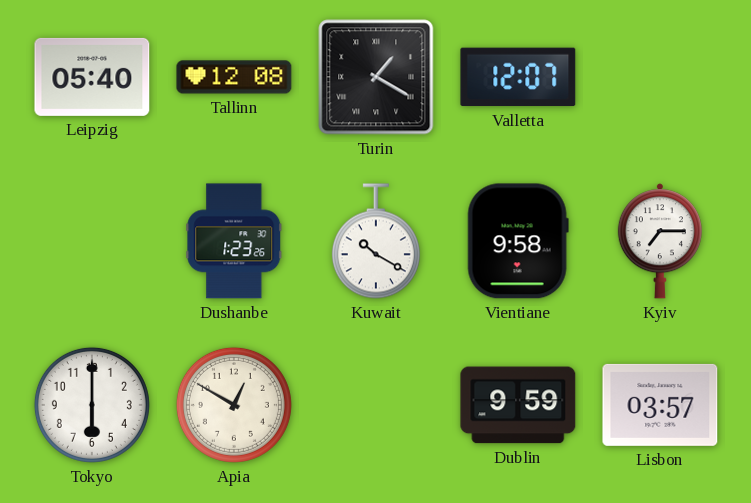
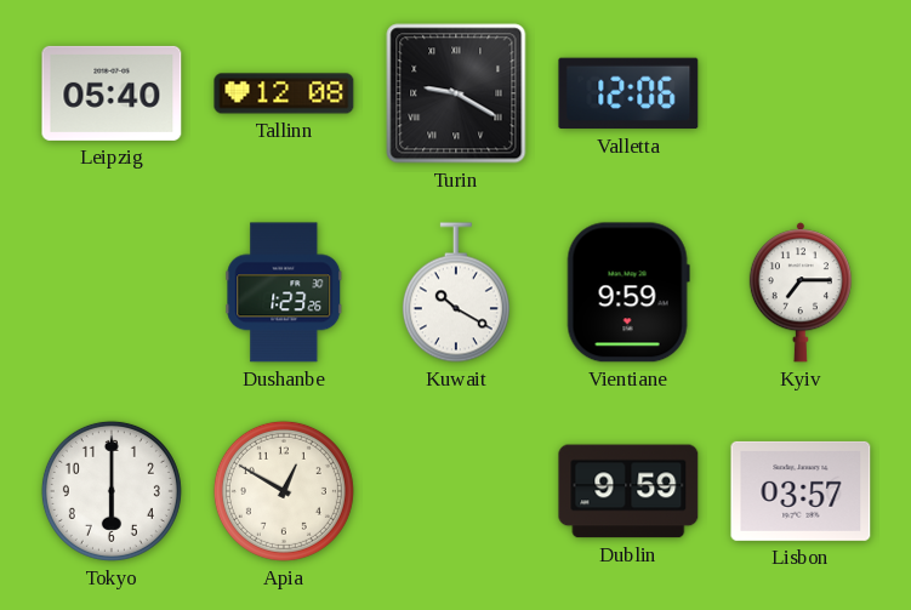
Turin: 1:20 -> 9:20
Valletta: 12:07 -> 12:06
Vientiane: 9:58 -> 9:59
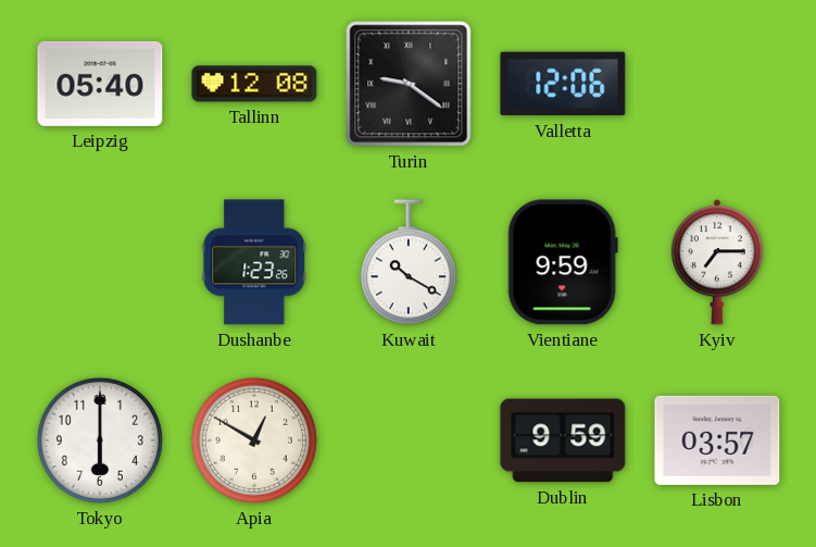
Turin: 9:20 -> 9:21
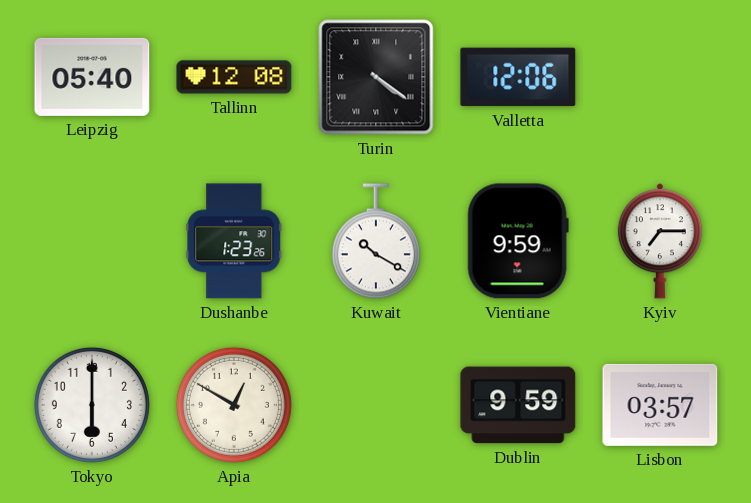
Turin: 9:21 -> 4:21
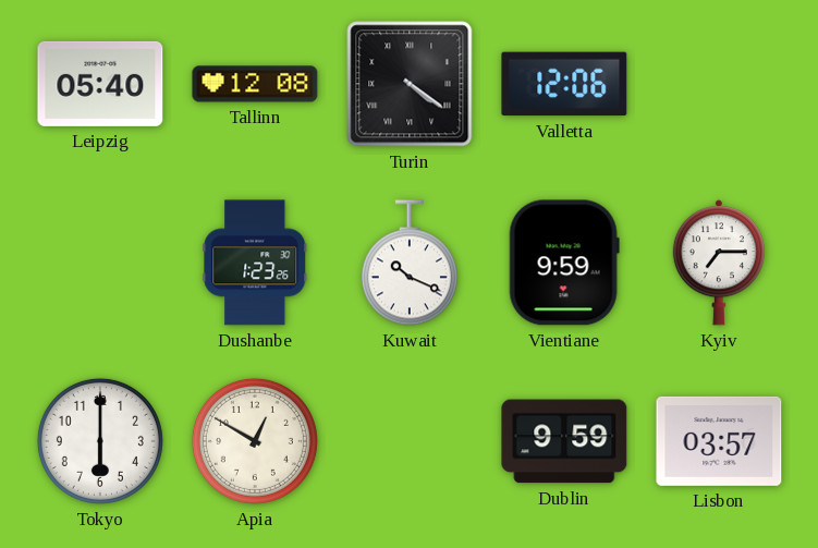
Kuwait: 10:20 -> 10:19
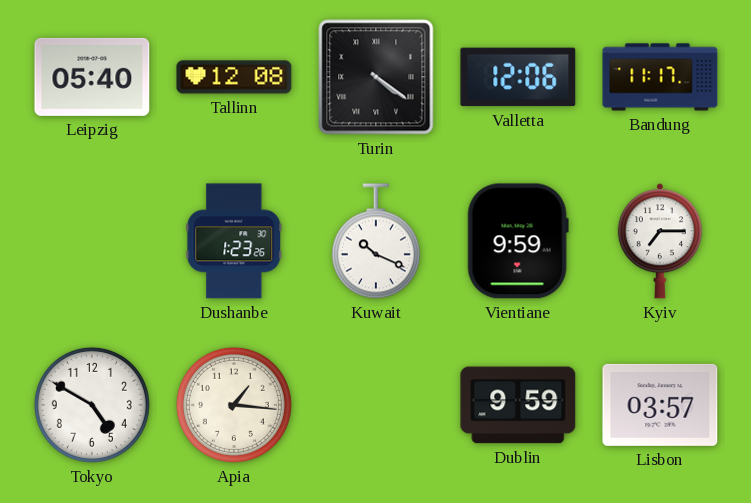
Bandung: none -> 11:17
Tokyo: 6:00 -> 4:50
Apia: 12:50 -> 1:16
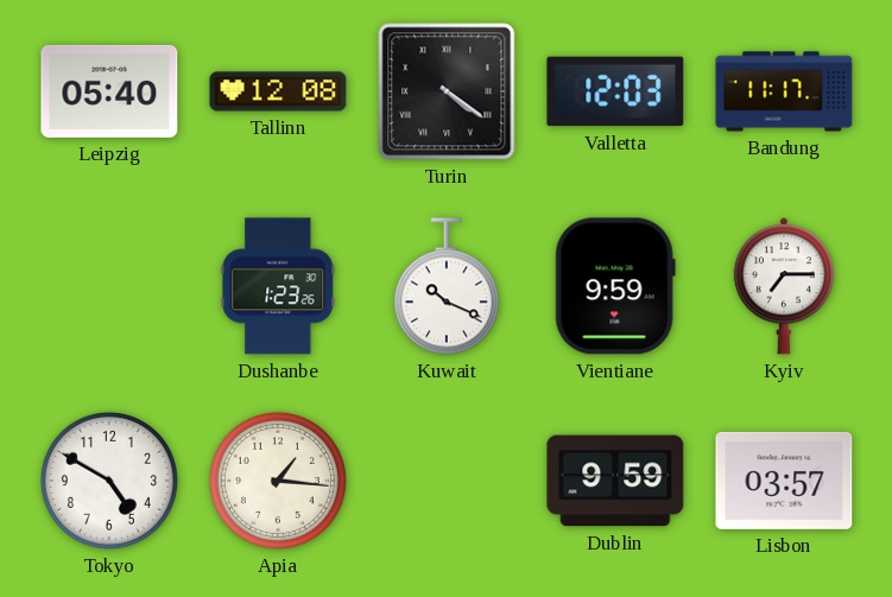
Valletta: 12:06 -> 12:03
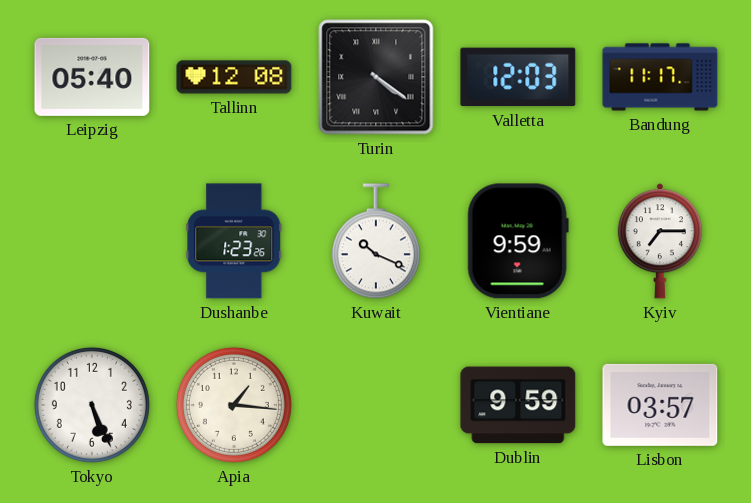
Tokyo: 4:50 -> 5:26
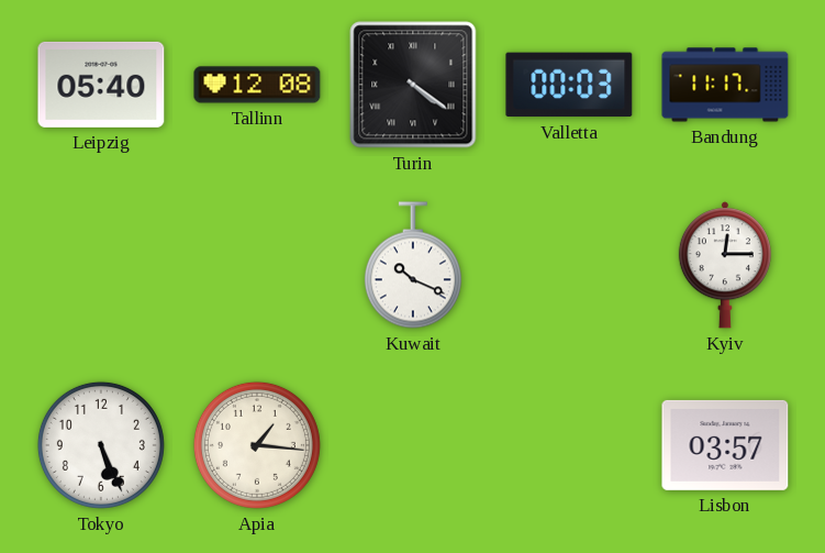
Valletta: 12:03 -> 00:03
Dushanbe: 1:23 -> none
Vientiane: 9:59 -> none
Kyiv: 7:15 -> 12:15
Dublin: 9:59 -> none
